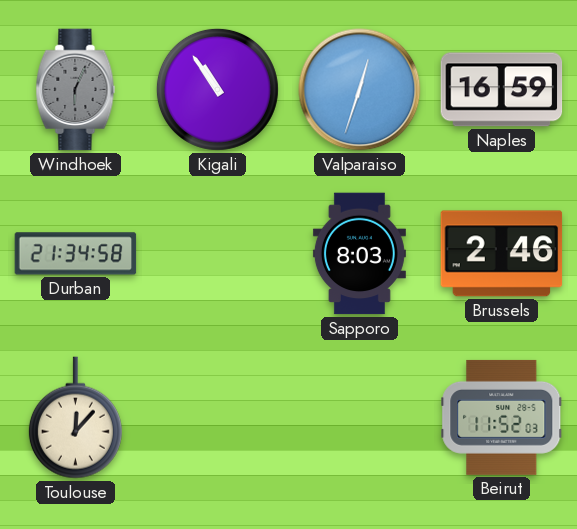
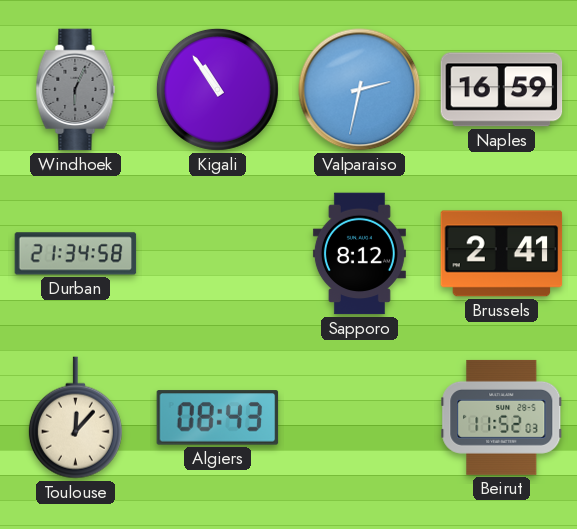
Valparaiso: 12:33 -> 2:32
Sapporo: 8:03 -> 8:12
Brussels: 2:46 -> 2:41
Algiers: none -> 08:43
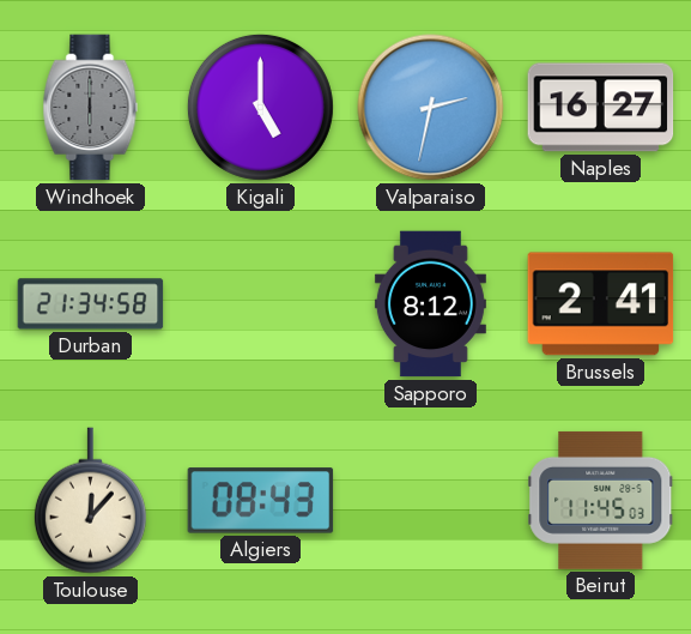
Windhoek: 6:04 -> 6:00
Kigali: 10:54 -> 5:00
Naples: 16:59 -> 16:27
Beirut: 11:52 -> 11:45
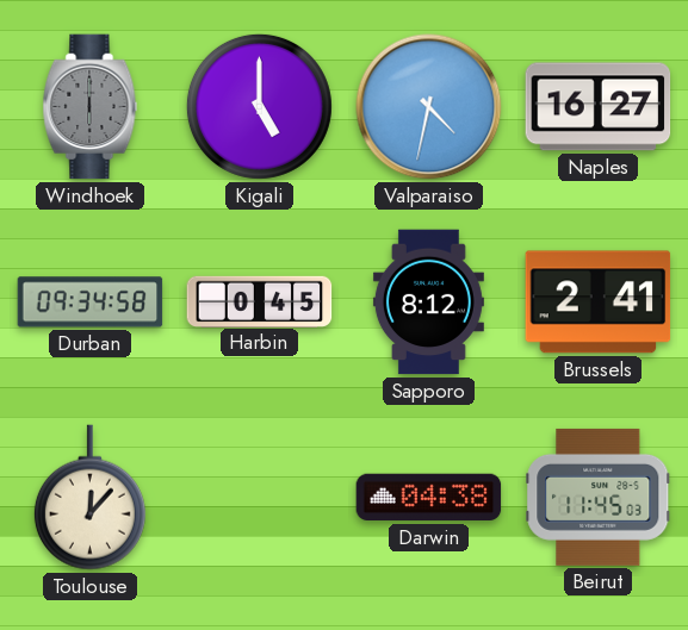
Valparaiso: 2:32 -> 4:32
Durban: 21:34 -> 09:34
Harbin: none -> 0:45
Algiers: 08:43 -> none
Darwin: none -> 04:38
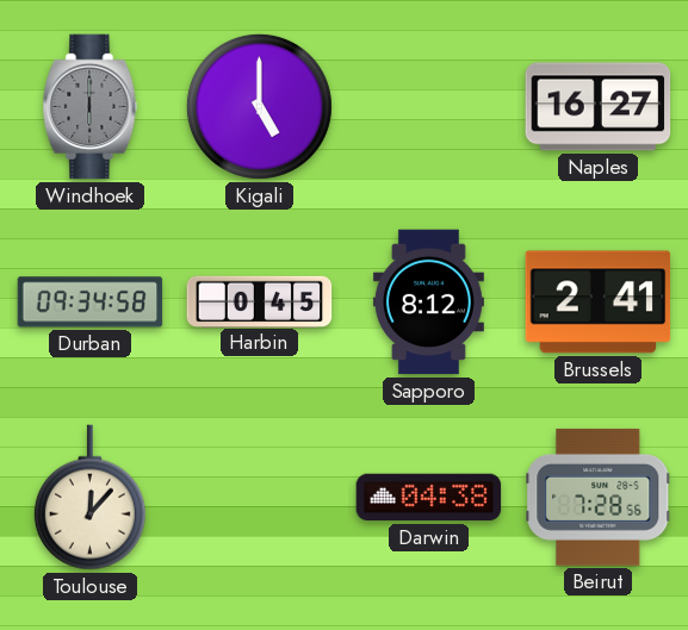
Valparaiso: 4:32 -> none
Beirut: 11:45 -> 7:28
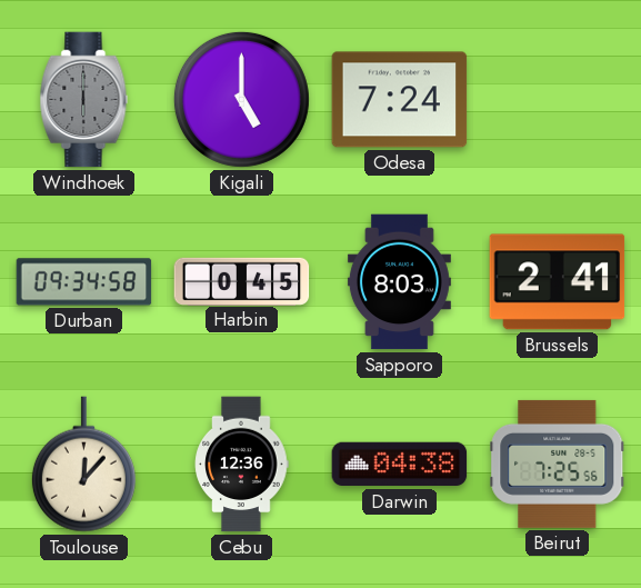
Odesa: none -> 7:24
Naples: 16:27 -> none
Sapporo: 8:12 -> 8:03
Cebu: none -> 12:36
Beirut: 7:28 -> 7:25
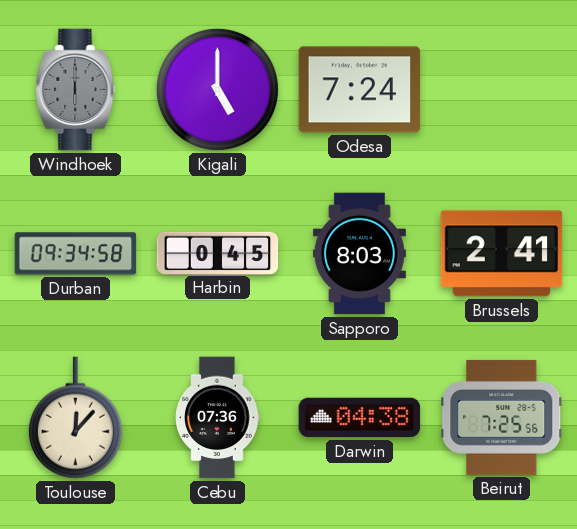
Cebu: 12:36 -> 07:36
